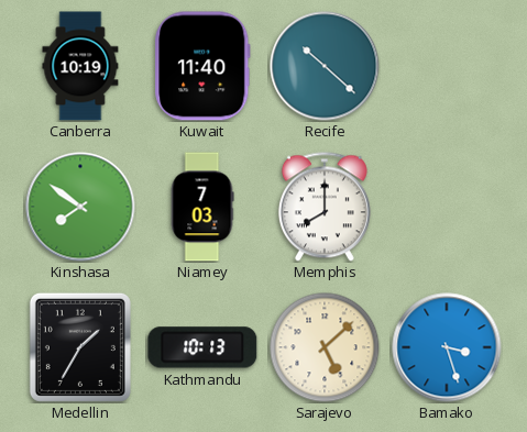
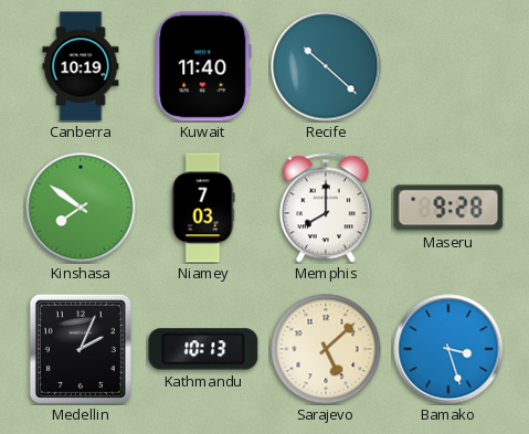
Maseru: none -> 9:28
Medellin: 1:35 -> 2:04
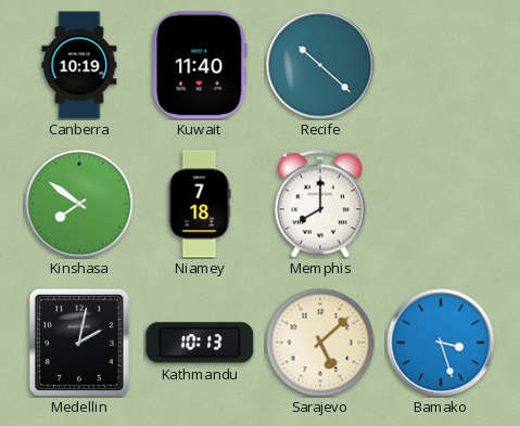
Niamey: 7:03 -> 7:18
Maseru: 9:28 -> none
Medellin: 2:04 -> 2:02
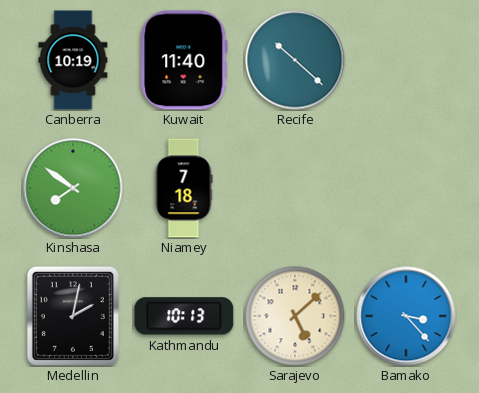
Memphis: 8:00 -> none
Bamako: 3:27 -> 3:23
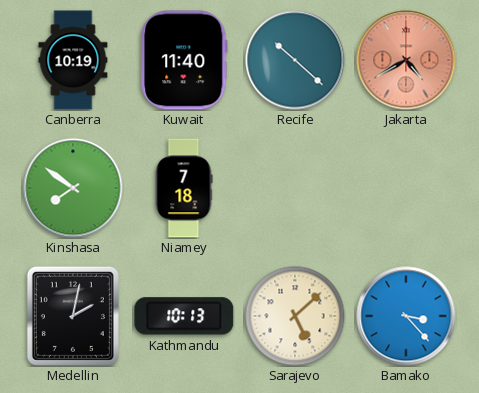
Jakarta: none -> 4:40
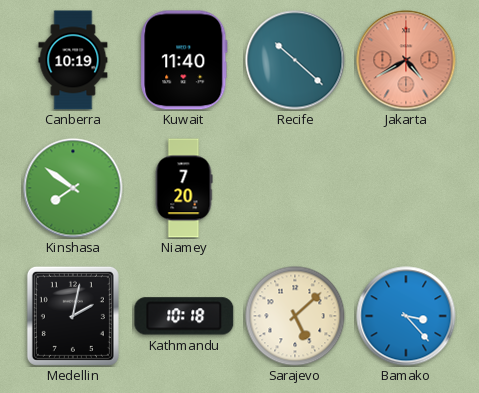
Niamey: 7:18 -> 7:20
Kathmandu: 10:13 -> 10:18
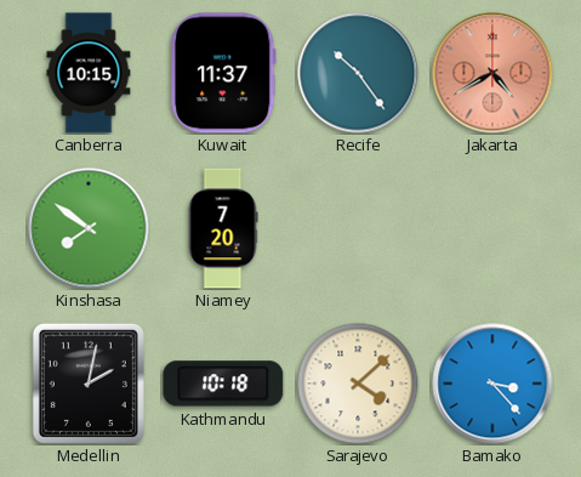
Canberra: 10:19 -> 10:15
Kuwait: 11:40 -> 11:37
Recife: 10:22 -> 10:24
Sarajevo: 5:08 -> 4:08
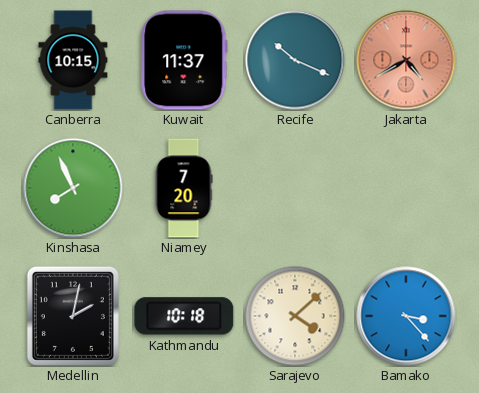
Recife: 10:24 -> 10:19
Kinshasa: 7:51 -> 7:56
